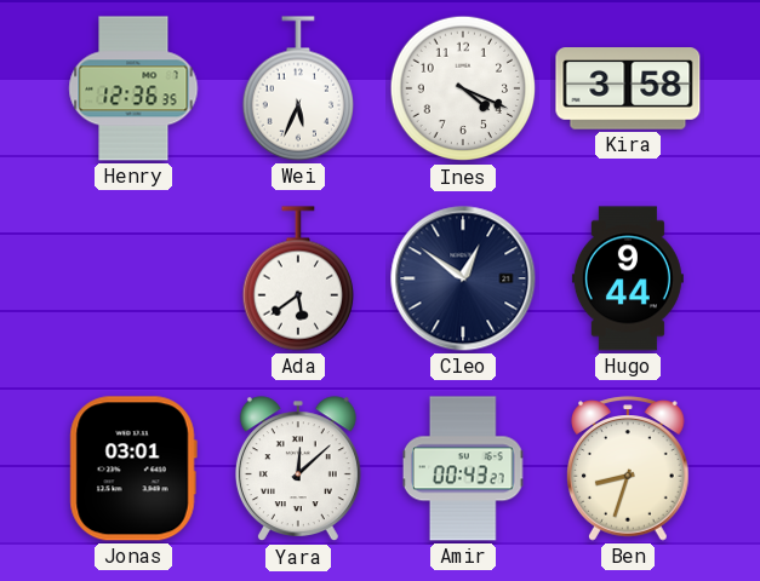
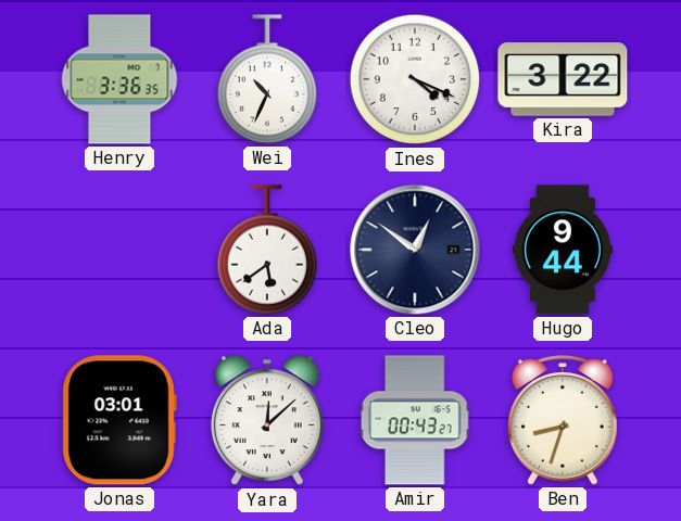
Henry: 12:36 -> 3:36
Wei: 5:34 -> 10:34
Kira: 3:58 -> 3:22
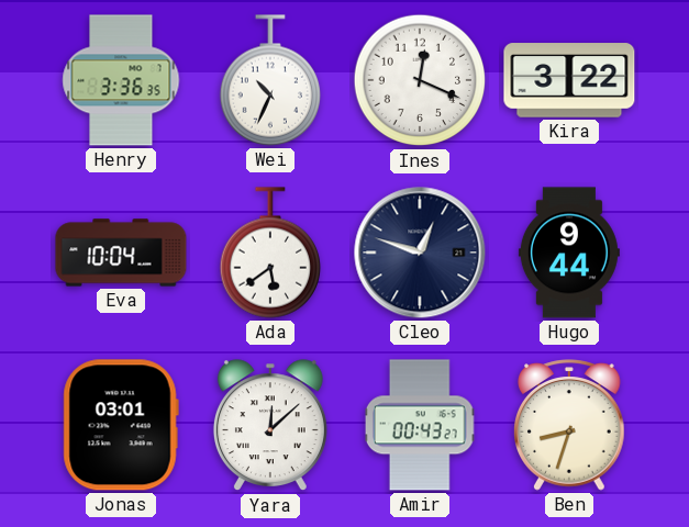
Ines: 4:19 -> 12:19
Eva: none -> 10:04
Cleo: 12:51 -> 12:48
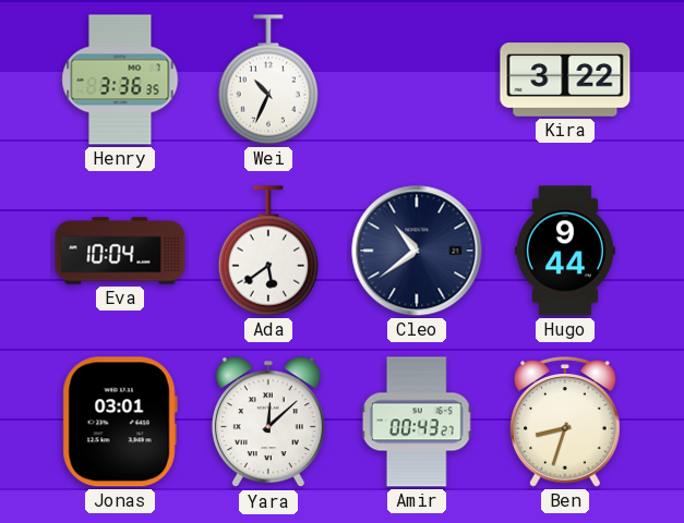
Ines: 12:19 -> none
Cleo: 12:48 -> 10:39
